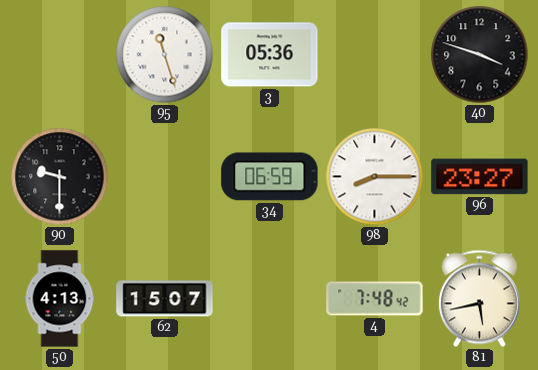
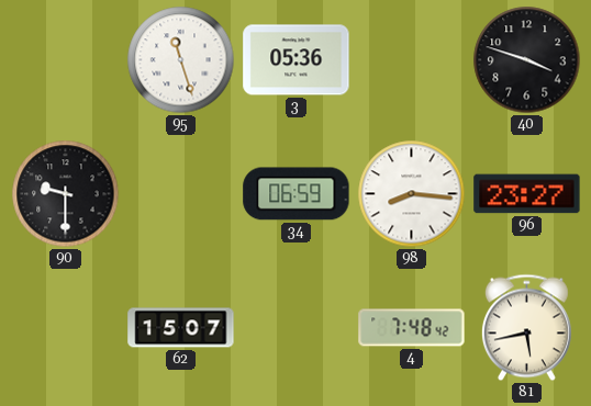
98: 8:15 -> 8:16
50: 4:13 -> none
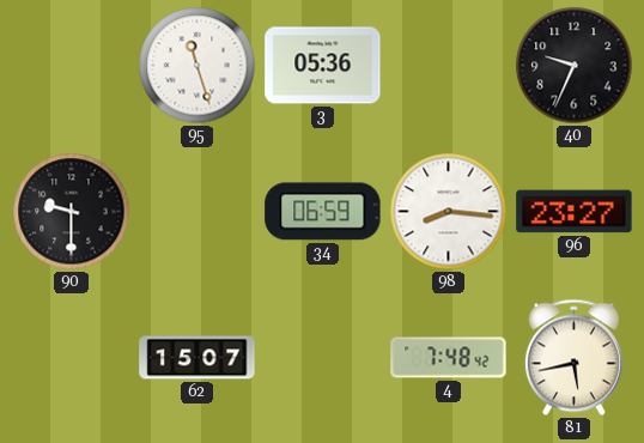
40: 3:48 -> 9:34
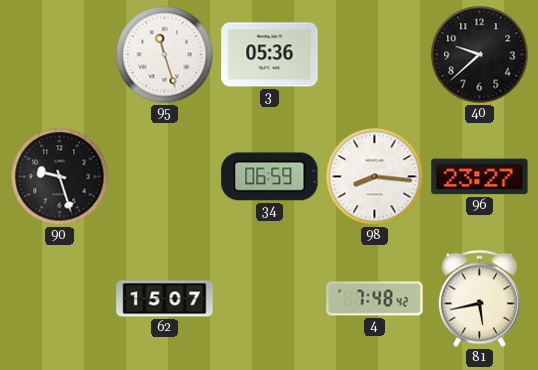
40: 9:34 -> 9:38
90: 9:30 -> 9:27
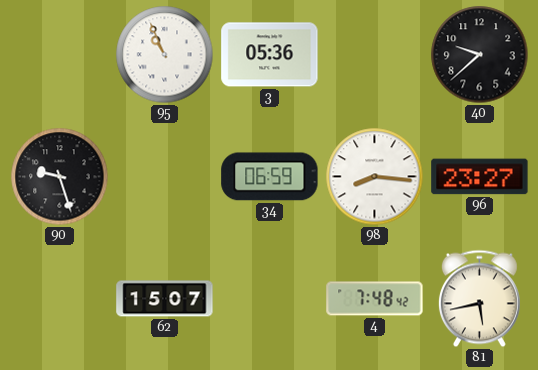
95: 11:27 -> 10:56
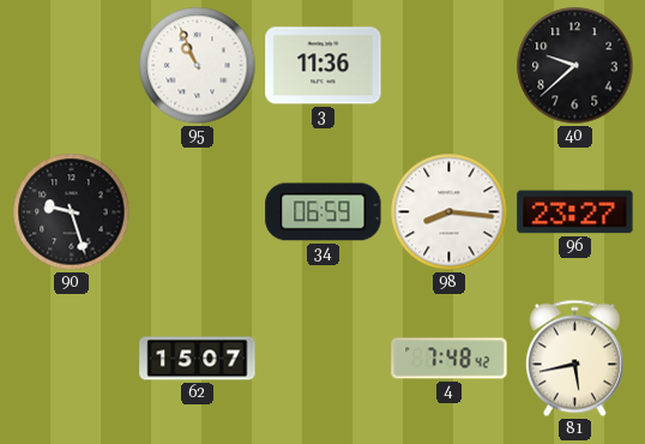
3: 05:36 -> 11:36
